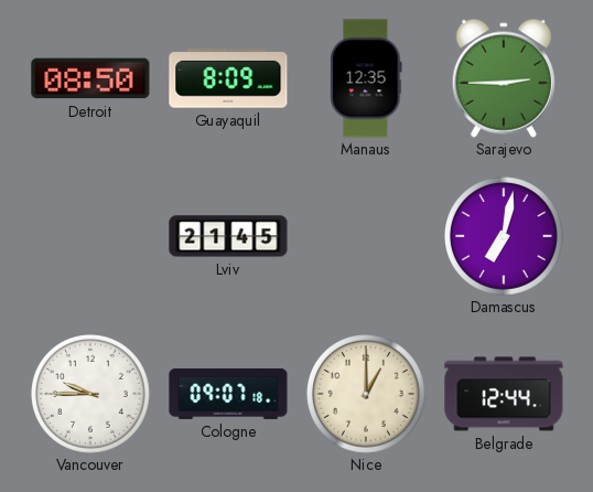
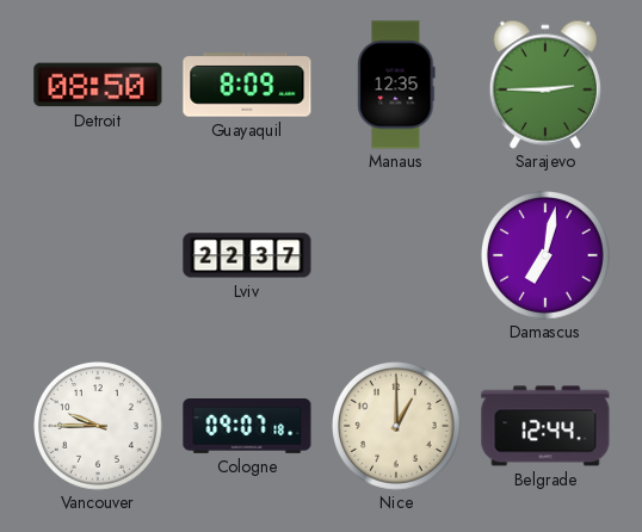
Lviv: 21:45 -> 22:37
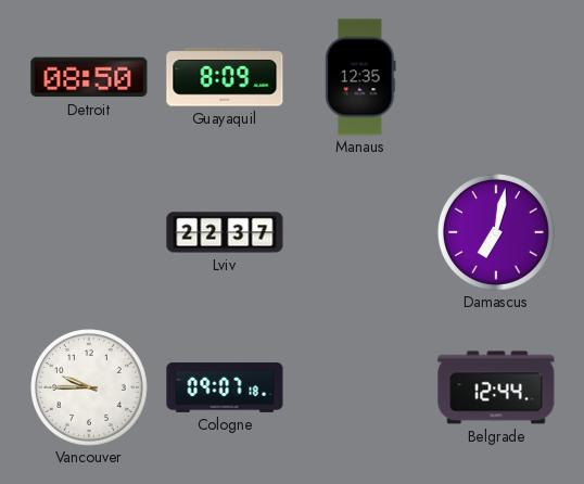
Sarajevo: 2:45 -> none
Nice: 1:00 -> none
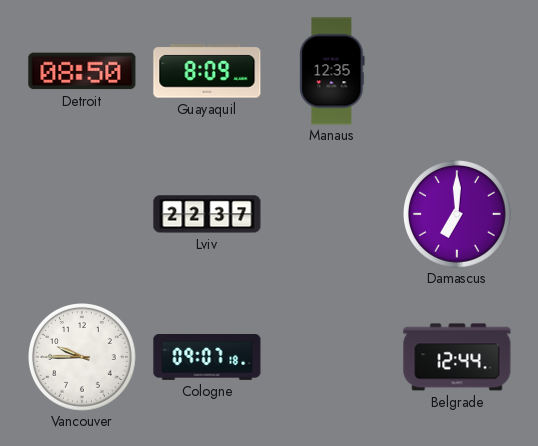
Damascus: 7:02 -> 7:00
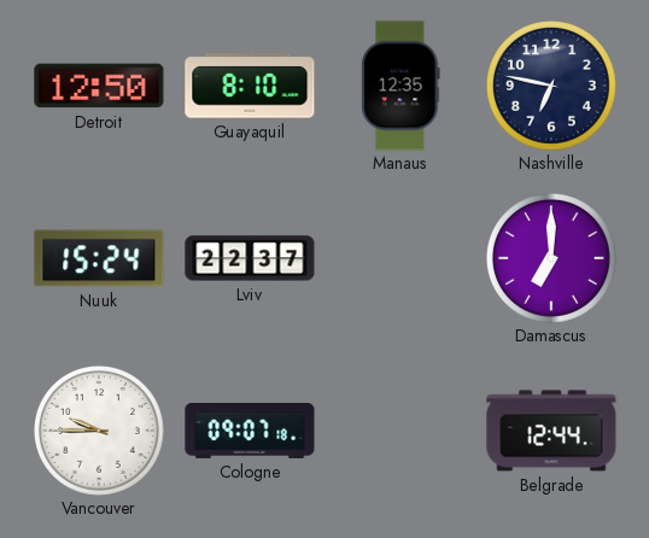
Detroit: 08:50 -> 12:50
Guayaquil: 8:09 -> 8:10
Nashville: none -> 6:47
Nuuk: none -> 15:24
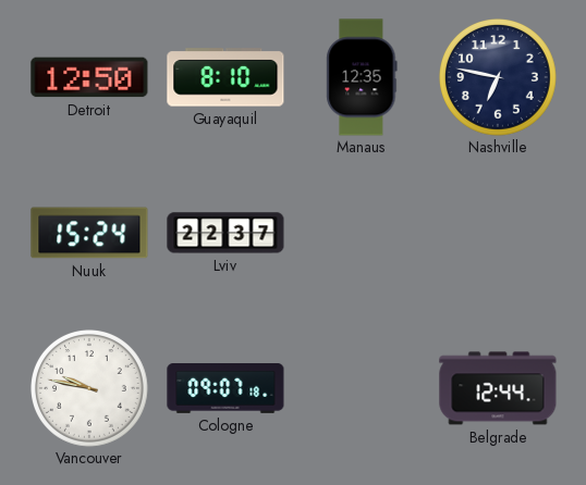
Damascus: 7:00 -> none
Vancouver: 9:45 -> 9:47
